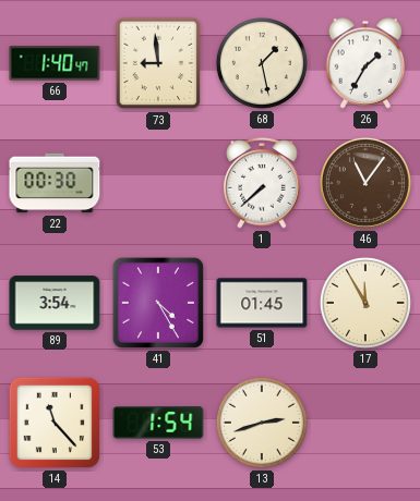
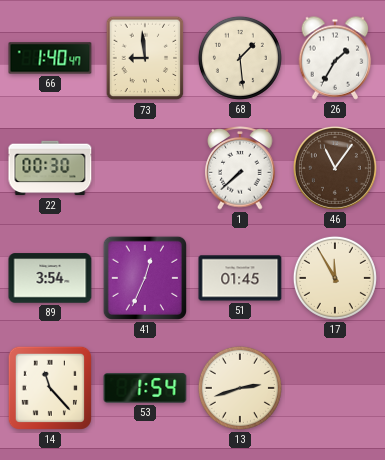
68: 1:28 -> 1:29
41: 4:25 -> 12:34
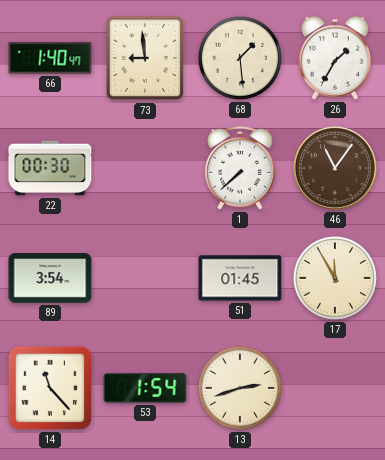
41: 12:34 -> none
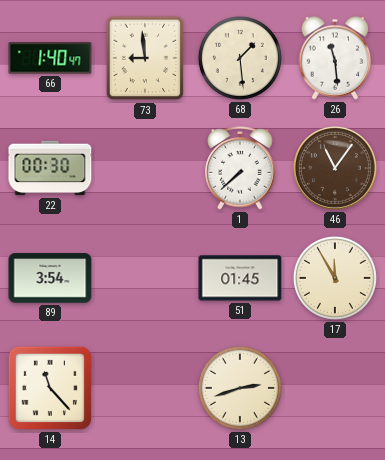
26: 1:35 -> 11:29
53: 1:54 -> none
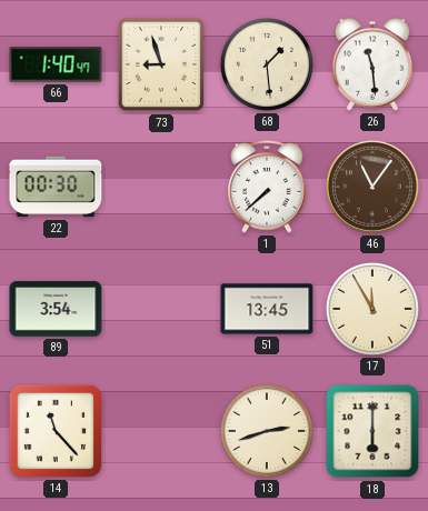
73: 8:59 -> 8:57
51: 01:45 -> 13:45
18: none -> 6:00
